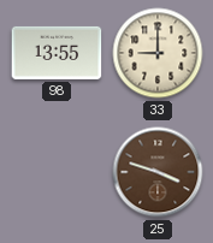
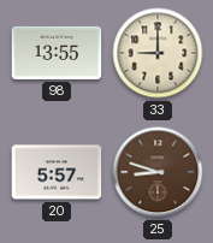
20: none -> 5:57
25: 3:48 -> 8:48
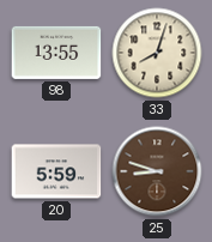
33: 9:00 -> 8:03
20: 5:57 -> 5:59
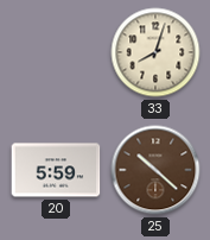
98: 13:55 -> none
25: 8:48 -> 10:22
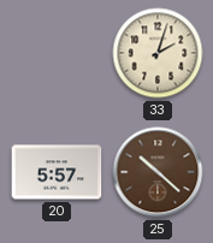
33: 8:03 -> 2:03
20: 5:59 -> 5:57
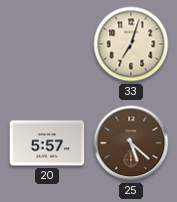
33: 2:03 -> 7:03
25: 10:22 -> 5:22
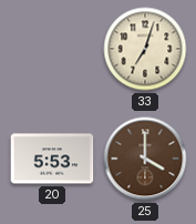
20: 5:57 -> 5:53
25: 5:22 -> 4:00
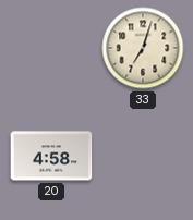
20: 5:53 -> 4:58
25: 4:00 -> none
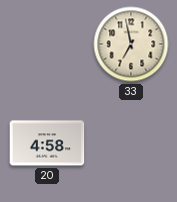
33: 7:03 -> 6:58
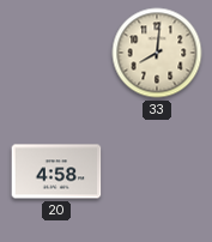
33: 6:58 -> 8:01
